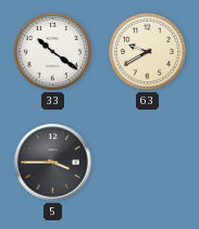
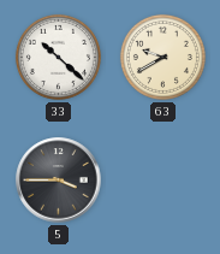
33: 10:21 -> 10:22
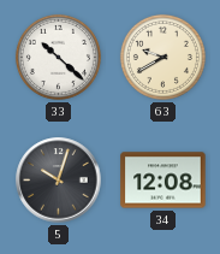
5: 3:45 -> 10:03
34: none -> 12:08
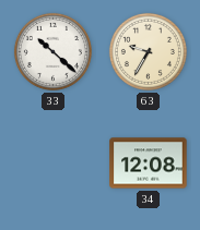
63: 9:40 -> 9:35
5: 10:03 -> none
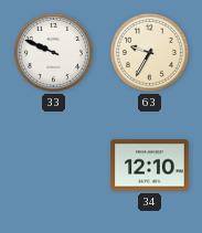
33: 10:22 -> 9:49
34: 12:08 -> 12:10
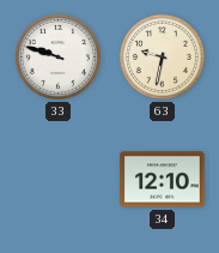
33: 9:49 -> 9:48
63: 9:35 -> 9:32
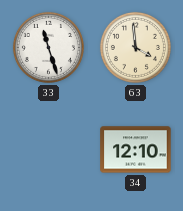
33: 9:48 -> 11:27
63: 9:32 -> 3:59
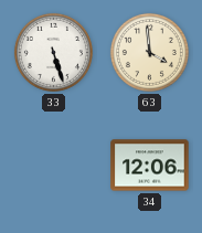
33: 11:27 -> 5:27
34: 12:10 -> 12:06
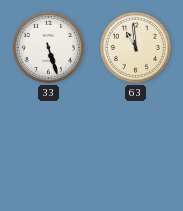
63: 3:59 -> 10:59
34: 12:06 -> none
